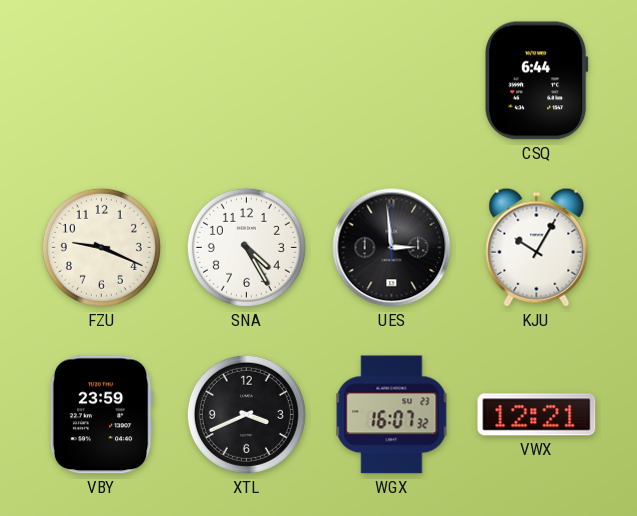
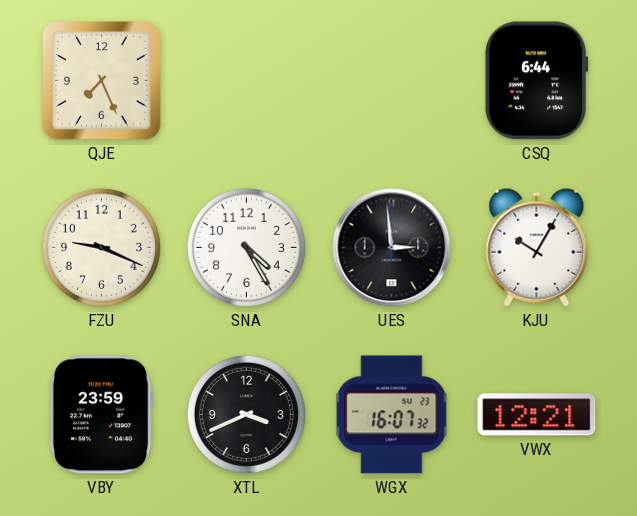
QJE: none -> 7:26
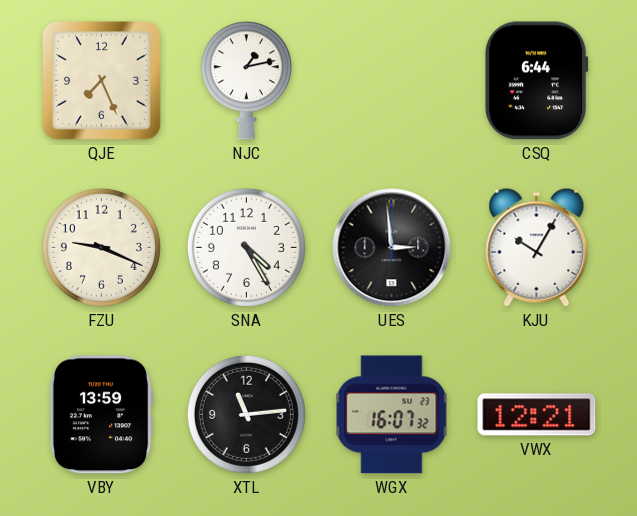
NJC: none -> 1:13
VBY: 23:59 -> 13:59
XTL: 3:41 -> 11:14
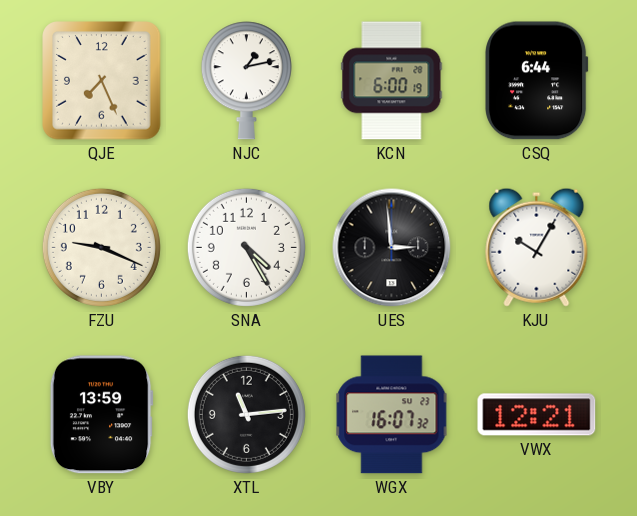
KCN: none -> 6:00
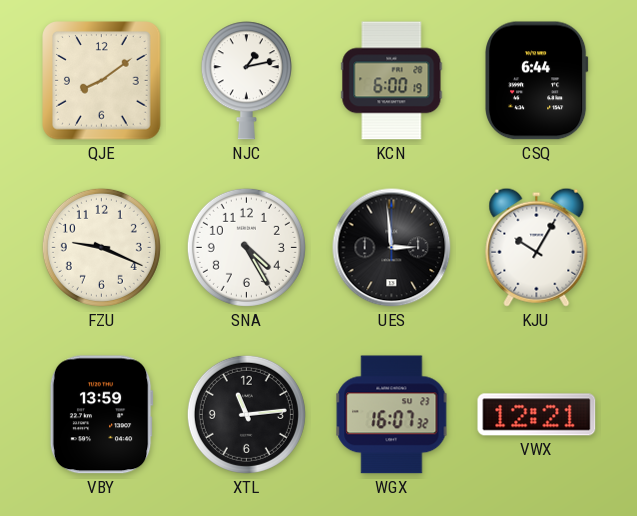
QJE: 7:26 -> 8:09
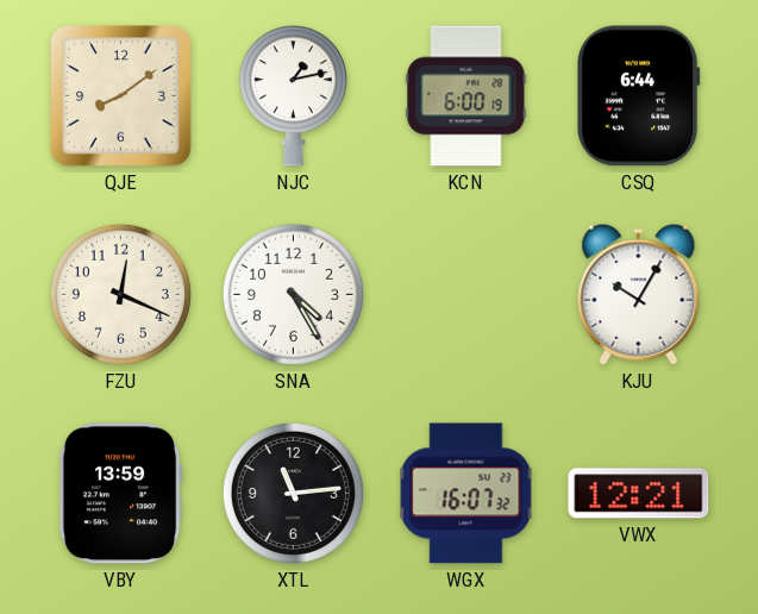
FZU: 9:19 -> 12:19
UES: 2:59 -> none
